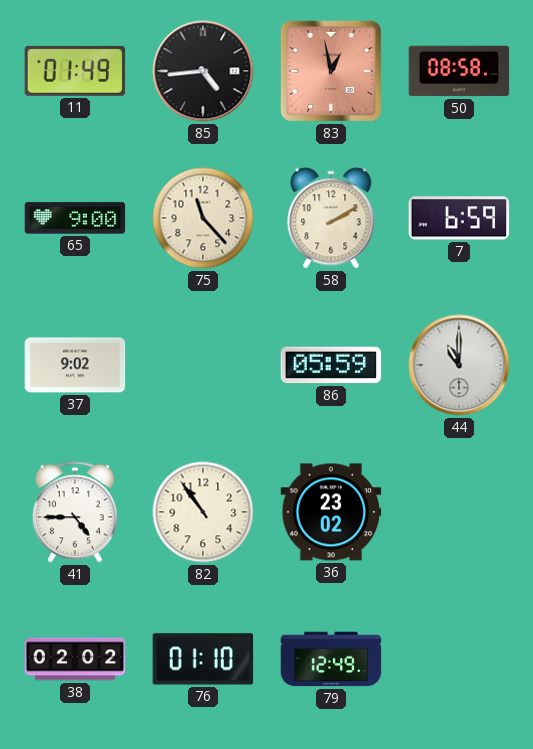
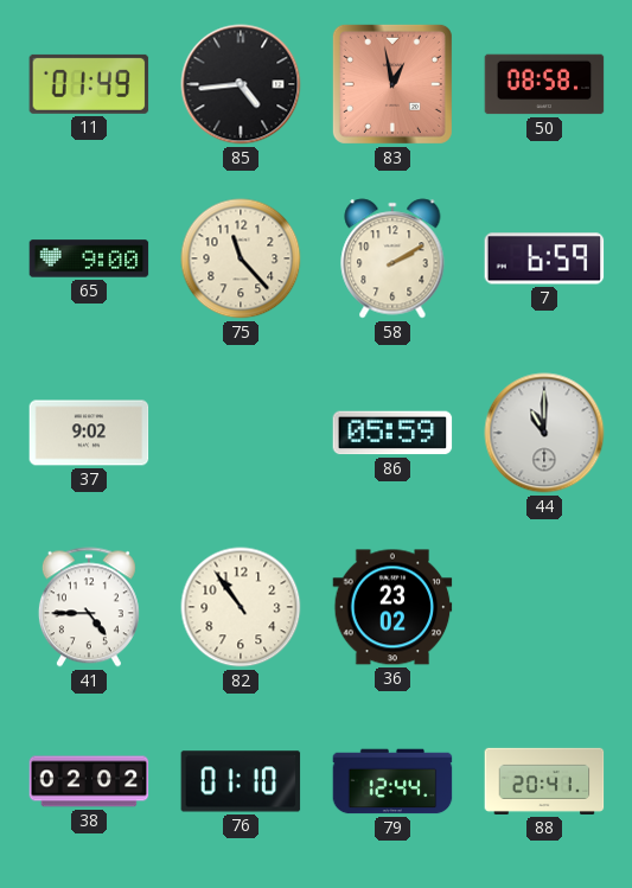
79: 12:49 -> 12:44
88: none -> 20:41
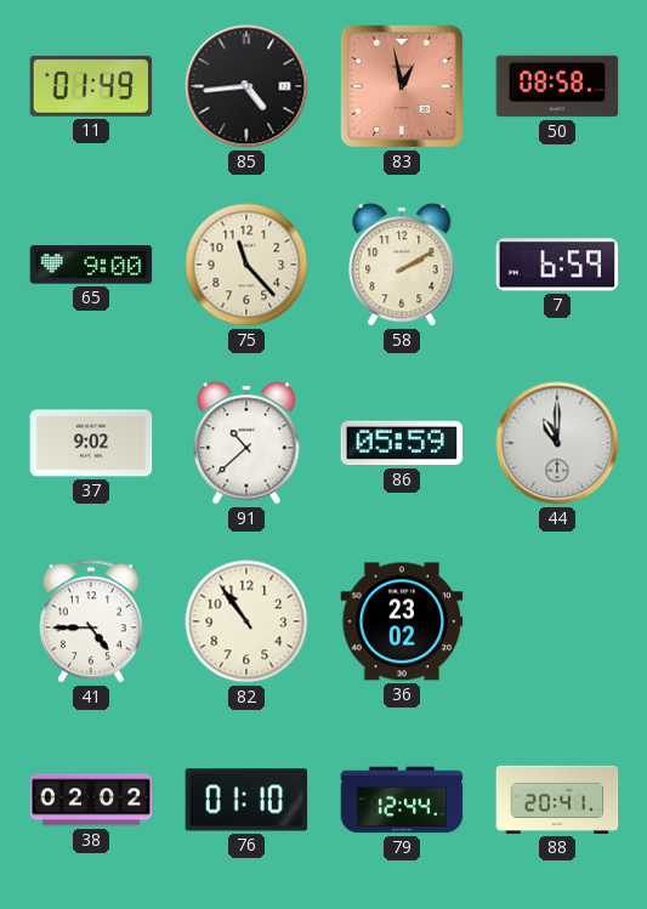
91: none -> 10:38
